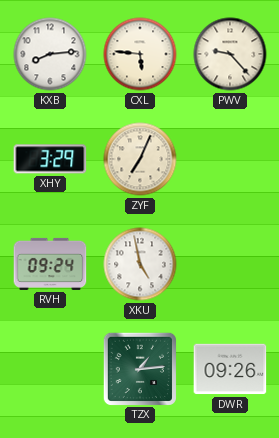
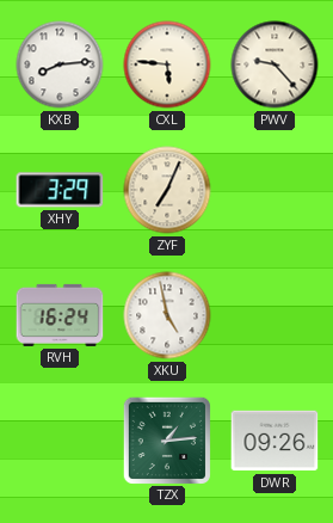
RVH: 09:24 -> 16:24
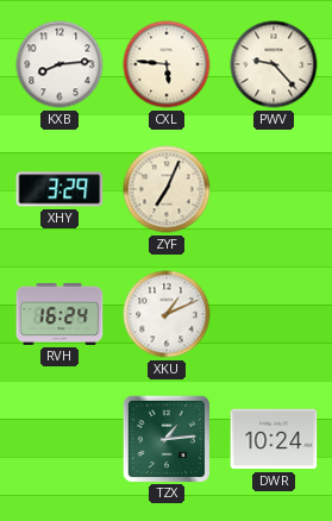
XKU: 4:58 -> 1:11
DWR: 09:26 -> 10:24
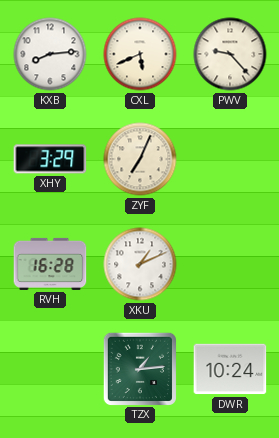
CXL: 5:46 -> 5:41
RVH: 16:24 -> 16:28
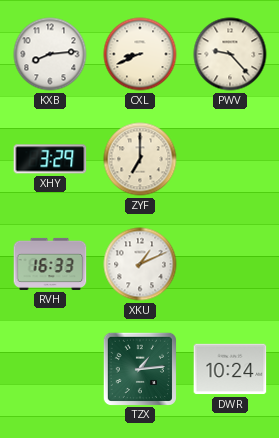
CXL: 5:41 -> 8:41
ZYF: 7:04 -> 7:00
RVH: 16:28 -> 16:33
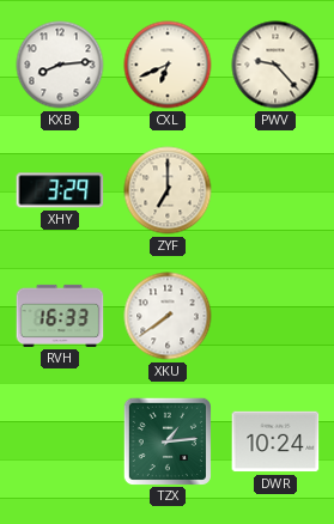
CXL: 8:41 -> 6:41
XKU: 1:11 -> 7:39
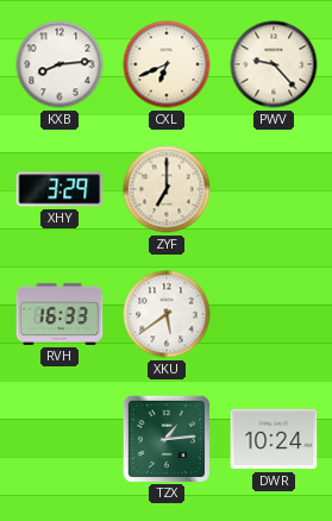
XKU: 7:39 -> 5:39
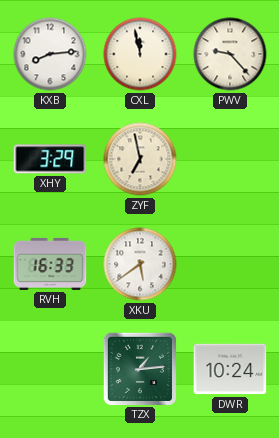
CXL: 6:41 -> 11:58
ZYF: 7:00 -> 6:58
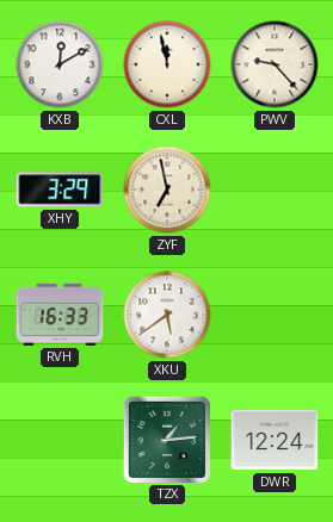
KXB: 8:14 -> 12:10
DWR: 10:24 -> 12:24
